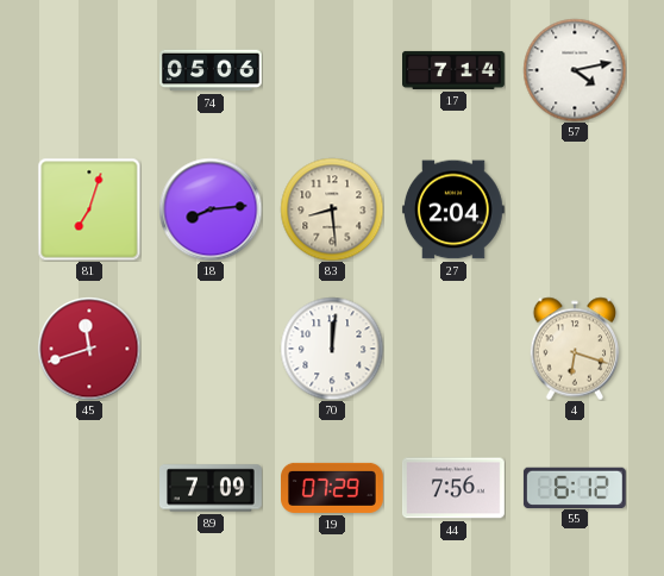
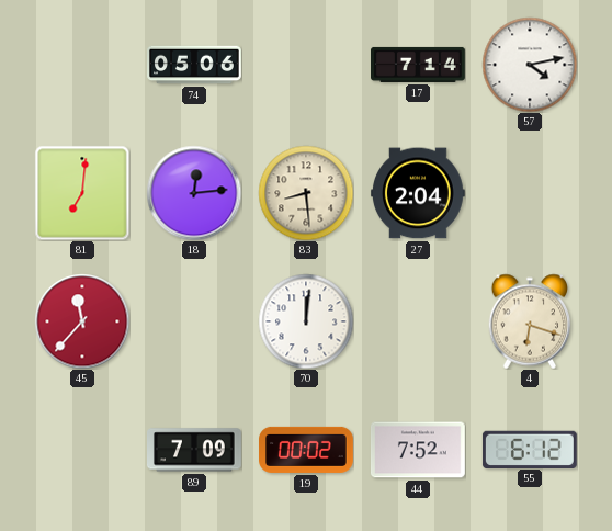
81: 7:03 -> 7:01
18: 8:14 -> 12:14
45: 11:42 -> 11:37
19: 07:29 -> 00:02
44: 7:56 -> 7:52
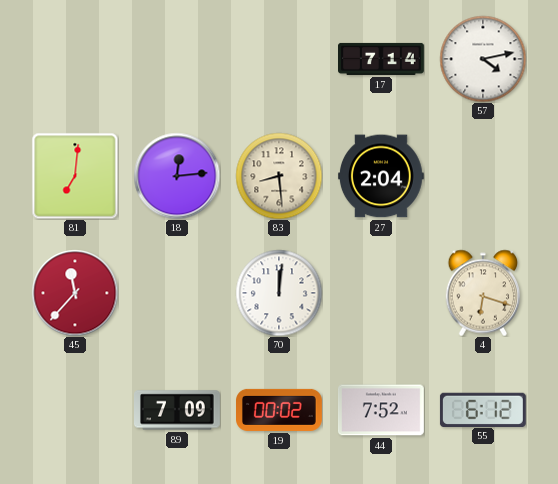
74: 05:06 -> none
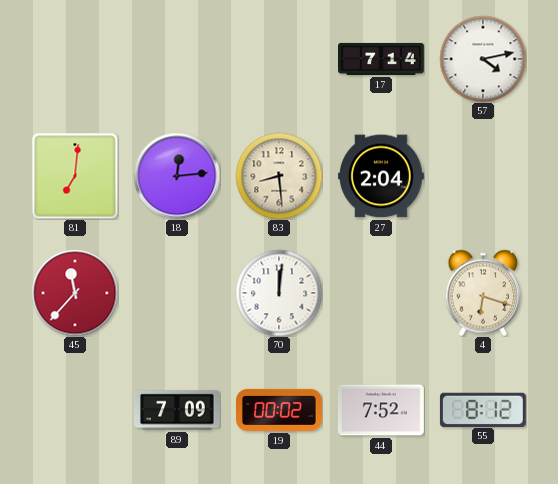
55: 6:12 -> 8:12
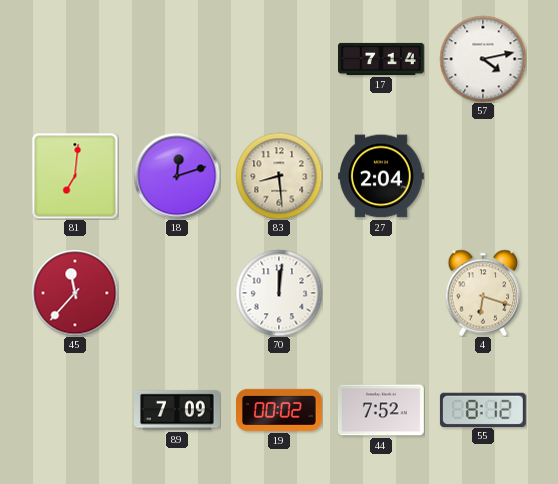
18: 12:14 -> 12:12
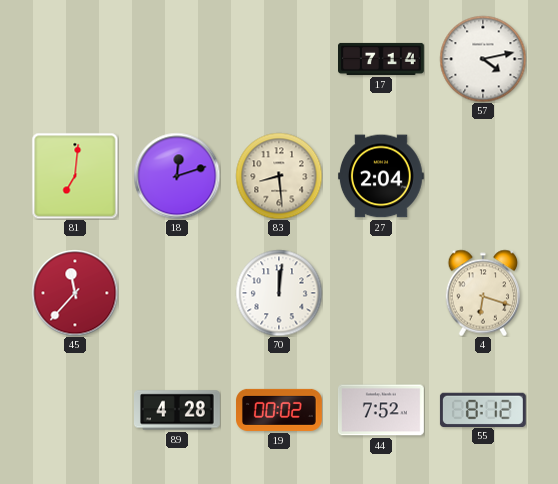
89: 7:09 -> 4:28
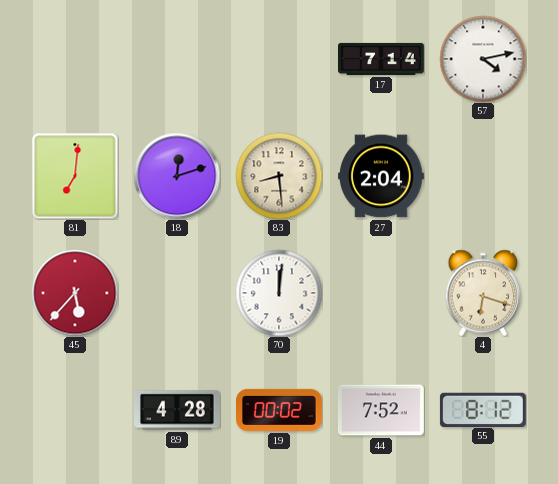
45: 11:37 -> 5:37
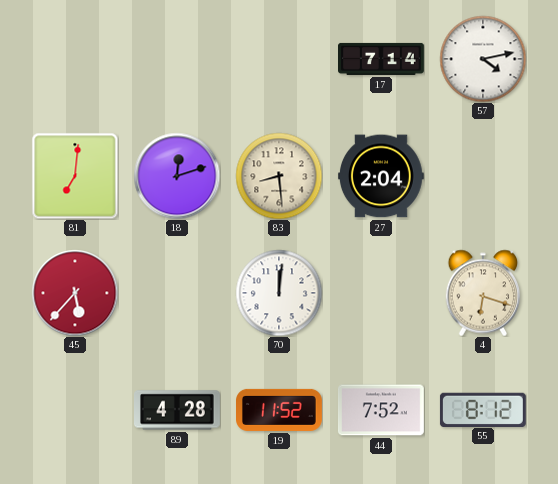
19: 00:02 -> 11:52
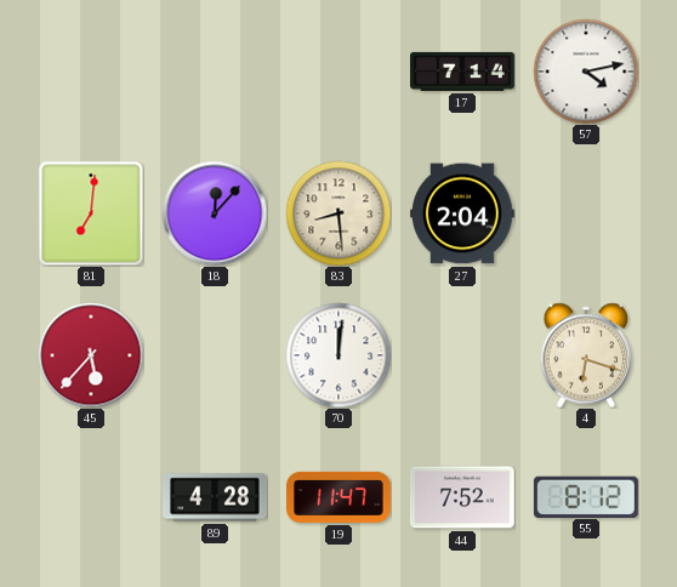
18: 12:12 -> 12:07
19: 11:52 -> 11:47
